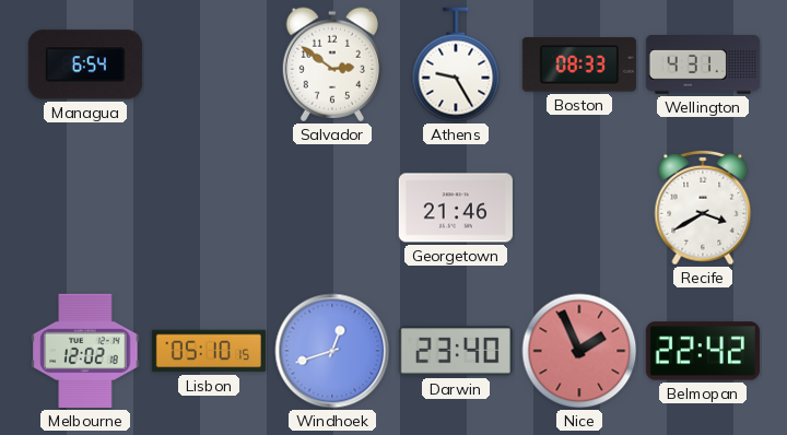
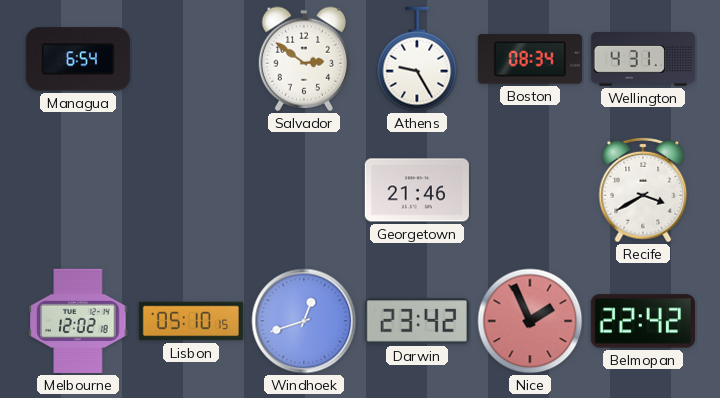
Boston: 08:33 -> 08:34
Darwin: 23:40 -> 23:42
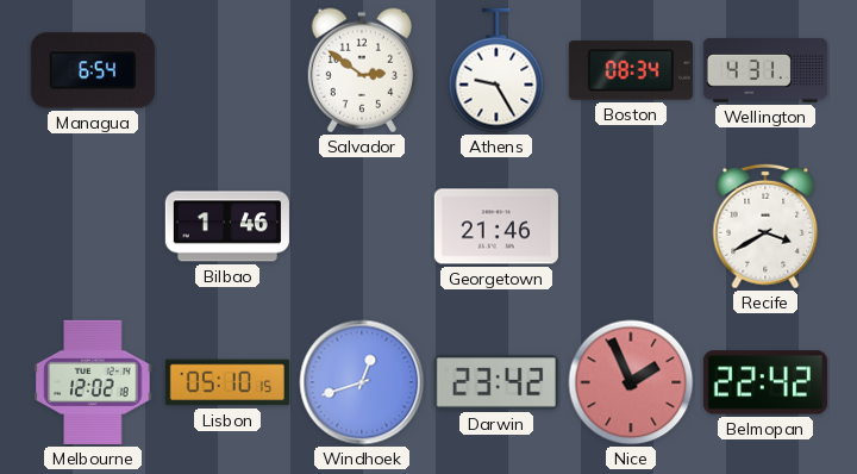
Bilbao: none -> 1:46
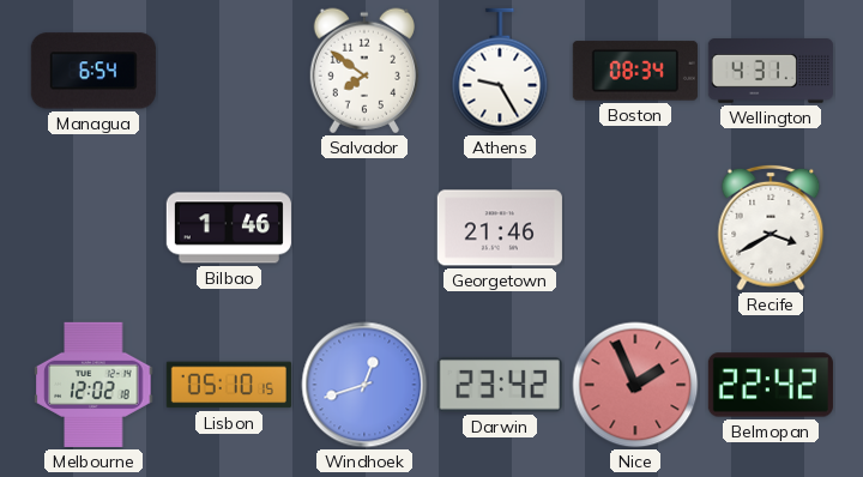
Salvador: 2:51 -> 7:51
